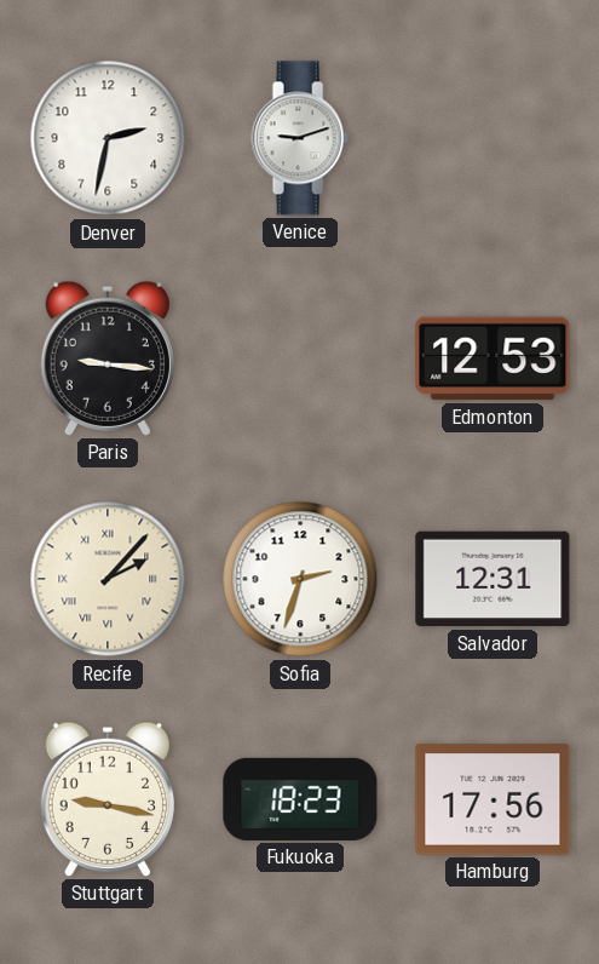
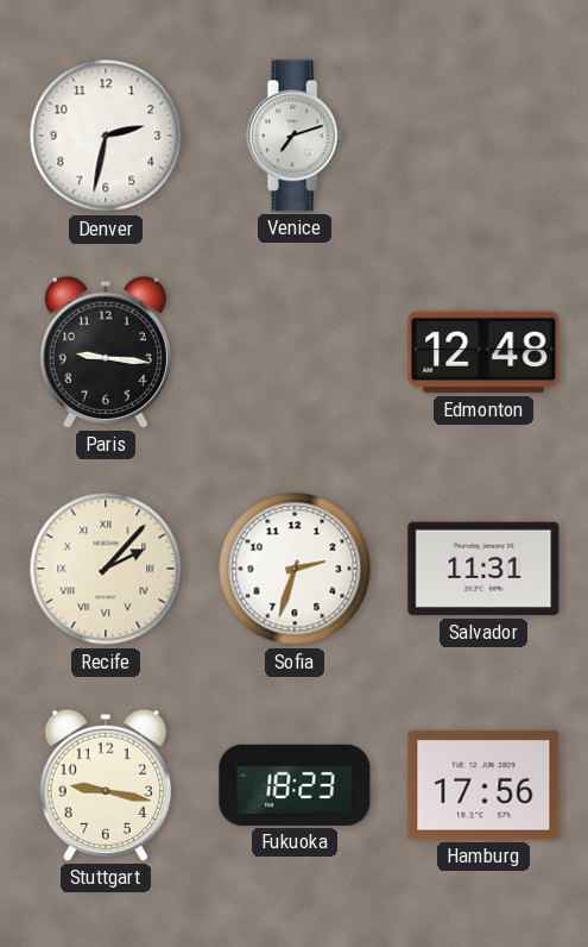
Venice: 9:12 -> 7:12
Edmonton: 12:53 -> 12:48
Salvador: 12:31 -> 11:31
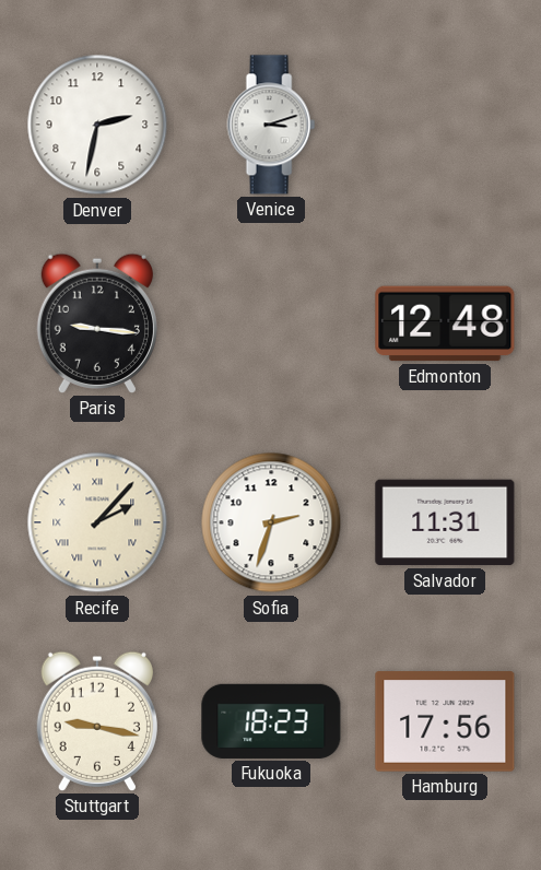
Venice: 7:12 -> 3:12
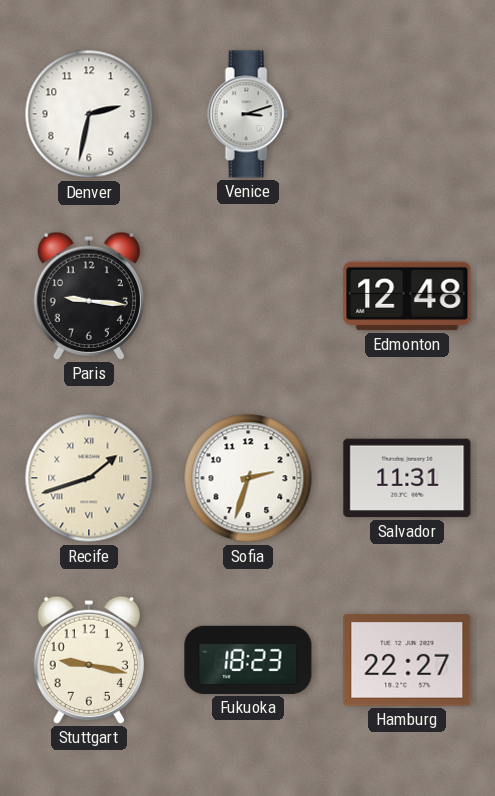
Recife: 2:07 -> 1:42
Hamburg: 17:56 -> 22:27
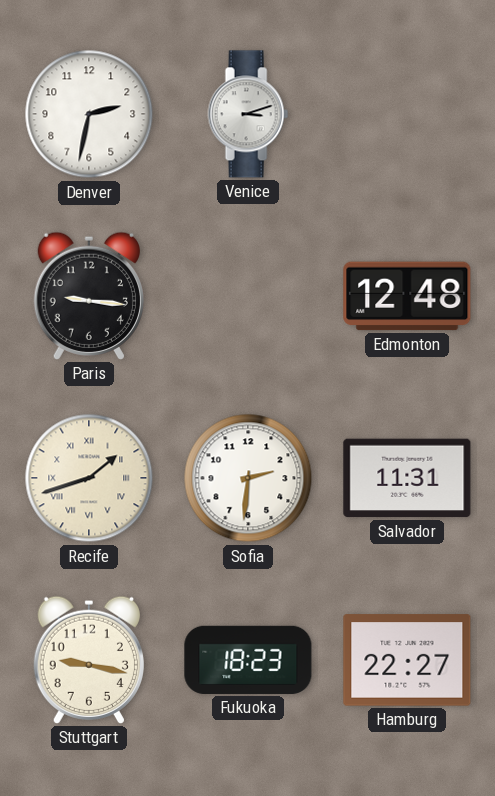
Sofia: 2:33 -> 2:31
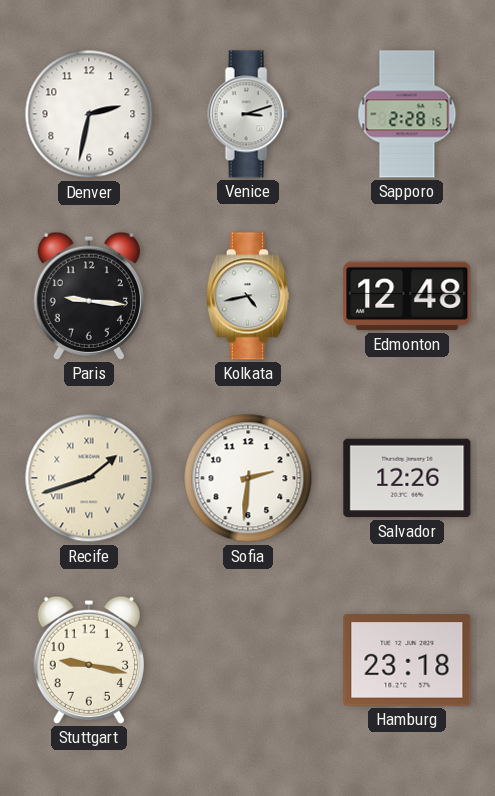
Sapporo: none -> 2:28
Kolkata: none -> 4:43
Salvador: 11:31 -> 12:26
Fukuoka: 18:23 -> none
Hamburg: 22:27 -> 23:18
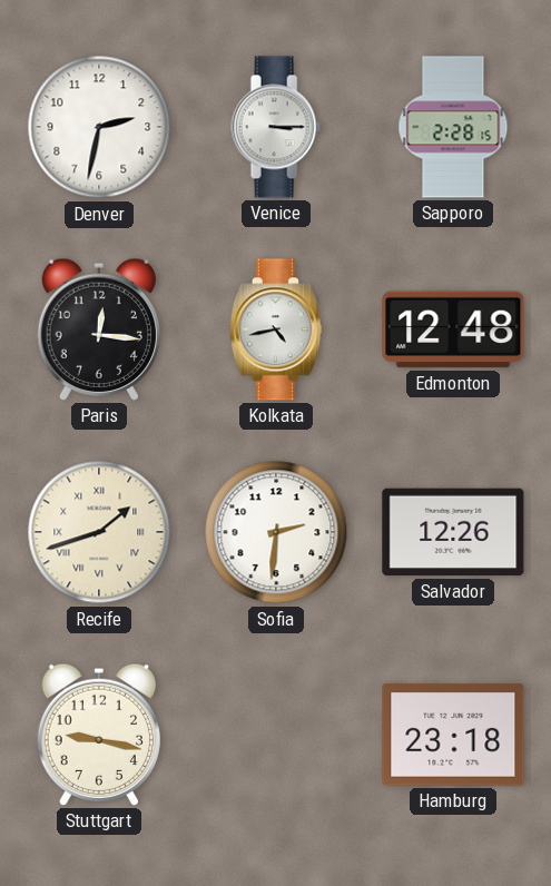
Venice: 3:12 -> 3:15
Paris: 9:16 -> 12:16
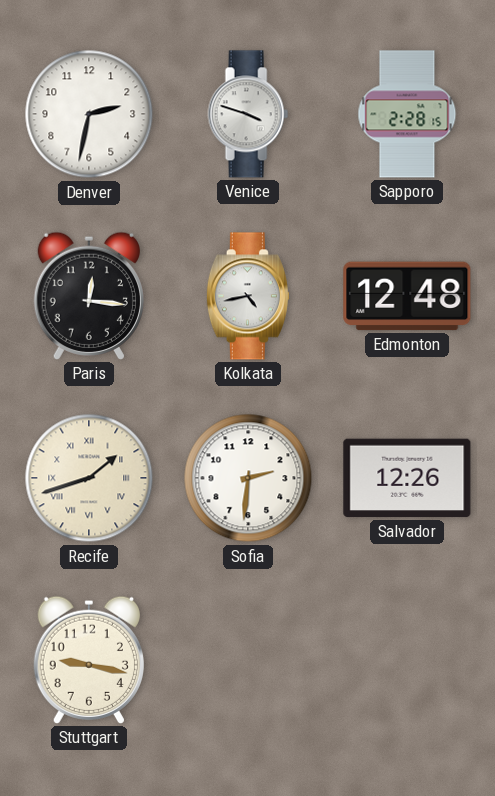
Venice: 3:15 -> 3:48
Hamburg: 23:18 -> none
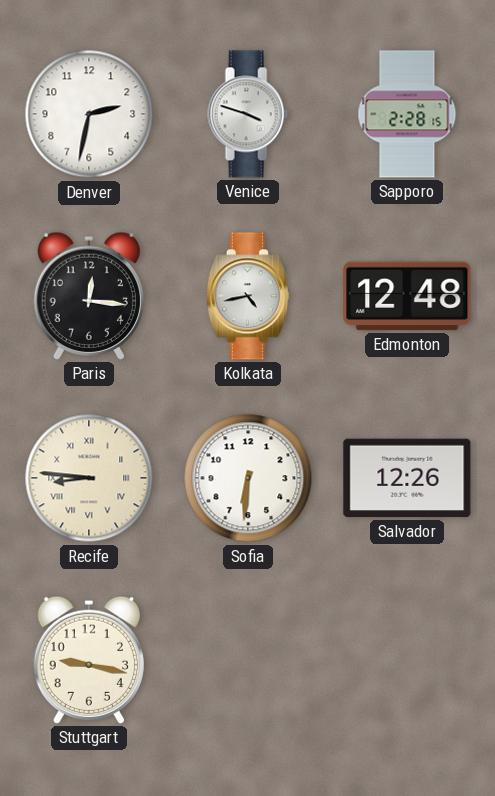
Recife: 1:42 -> 8:46
Sofia: 2:31 -> 6:31
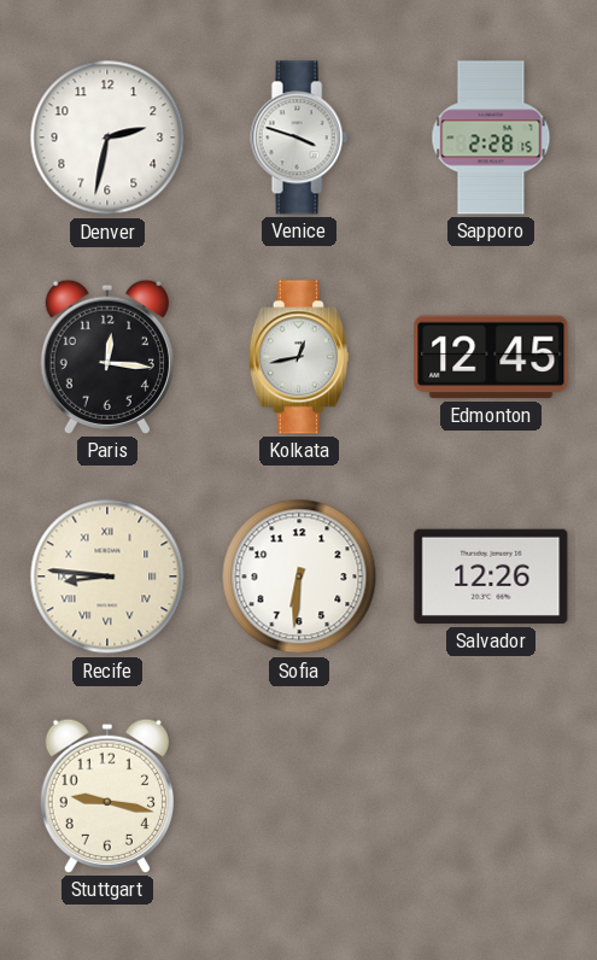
Kolkata: 4:43 -> 12:43
Edmonton: 12:48 -> 12:45
